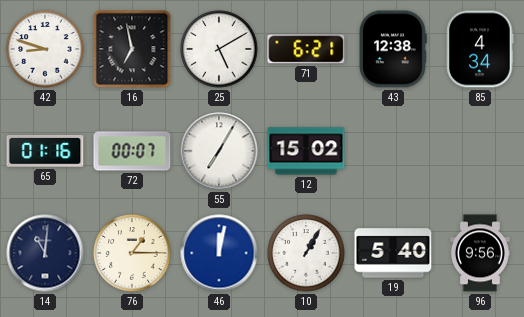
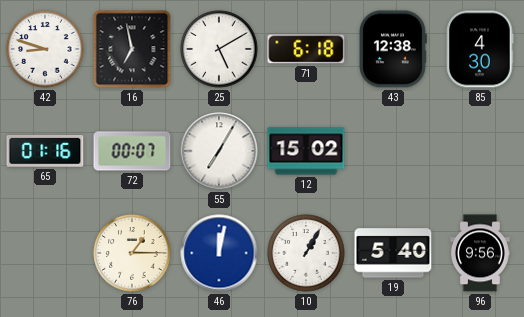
71: 6:21 -> 6:18
85: 4:34 -> 4:30
14: 11:01 -> none
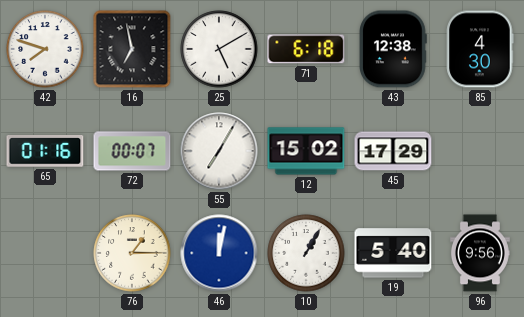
42: 8:48 -> 7:48
45: none -> 17:29
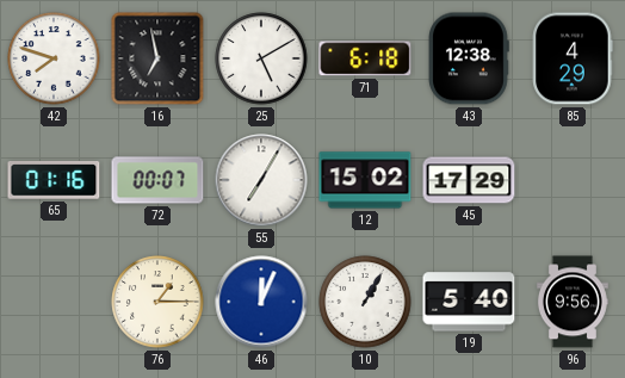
85: 4:30 -> 4:29
46: 12:02 -> 12:04
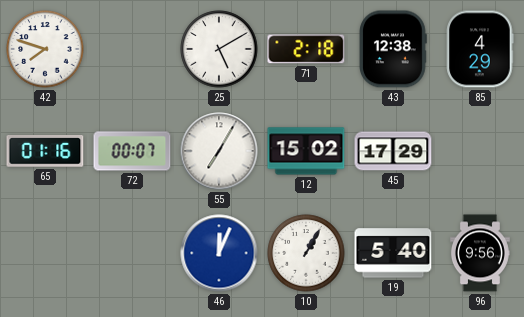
16: 6:58 -> none
71: 6:18 -> 2:18
76: 1:15 -> none
